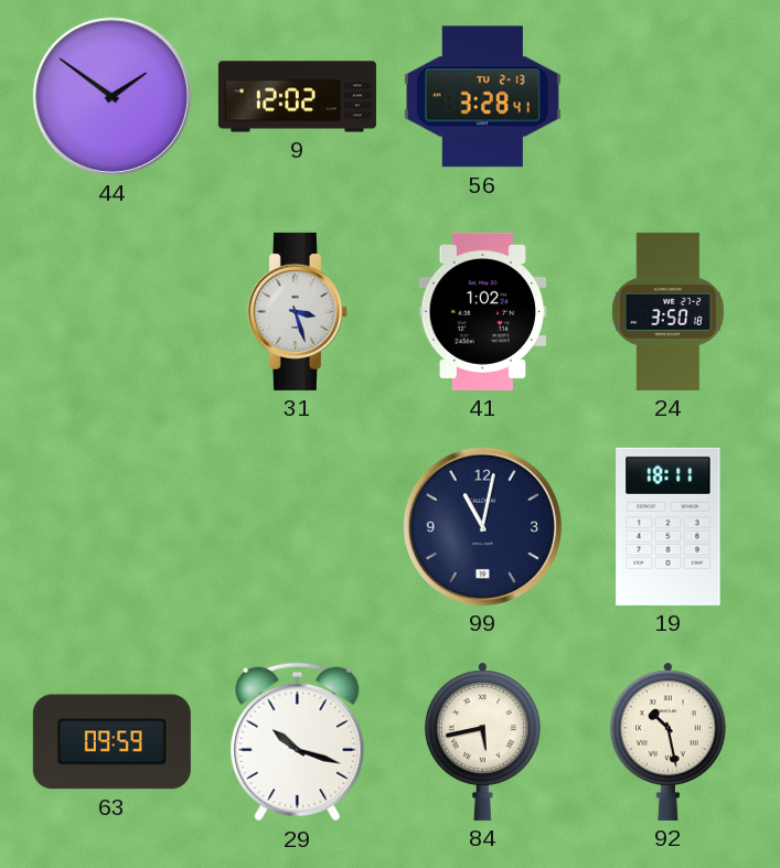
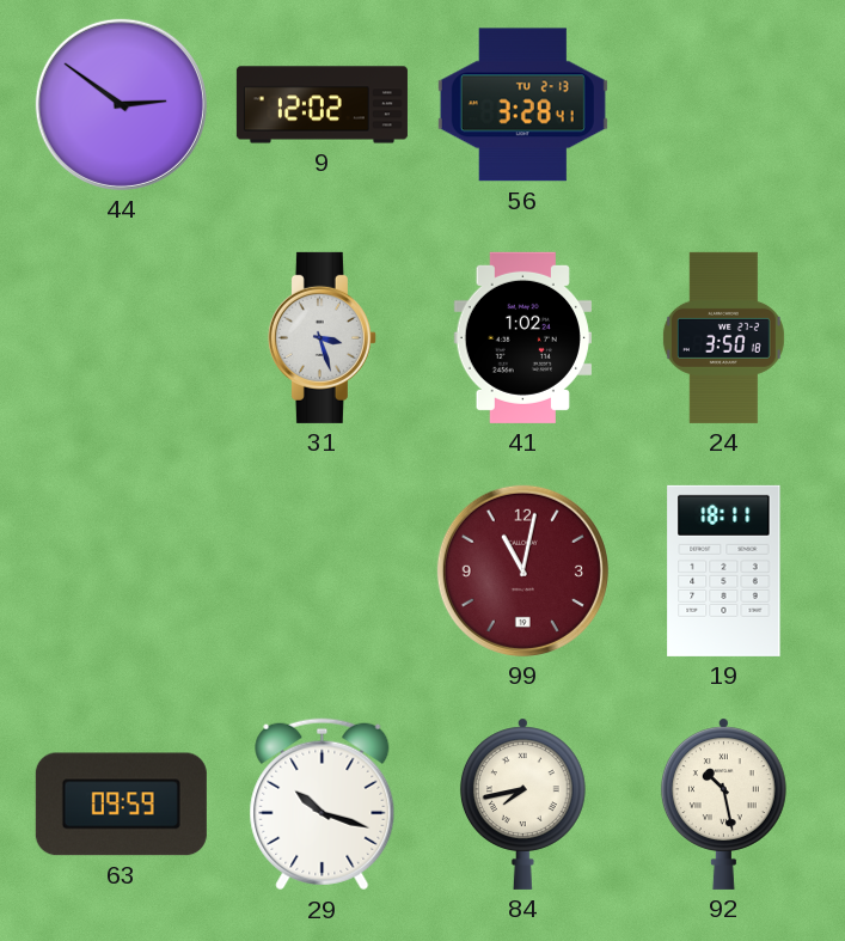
44: 1:51 -> 2:51
99 dial: navy -> burgundy
84: 5:43 -> 7:43
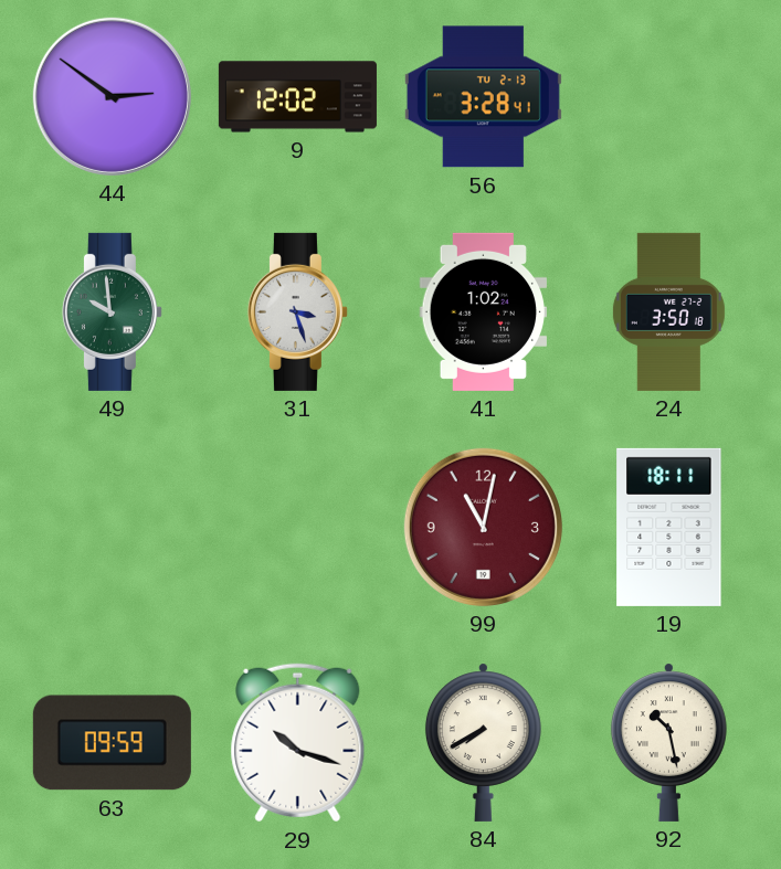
49: none -> 9:59
84: 7:43 -> 7:40
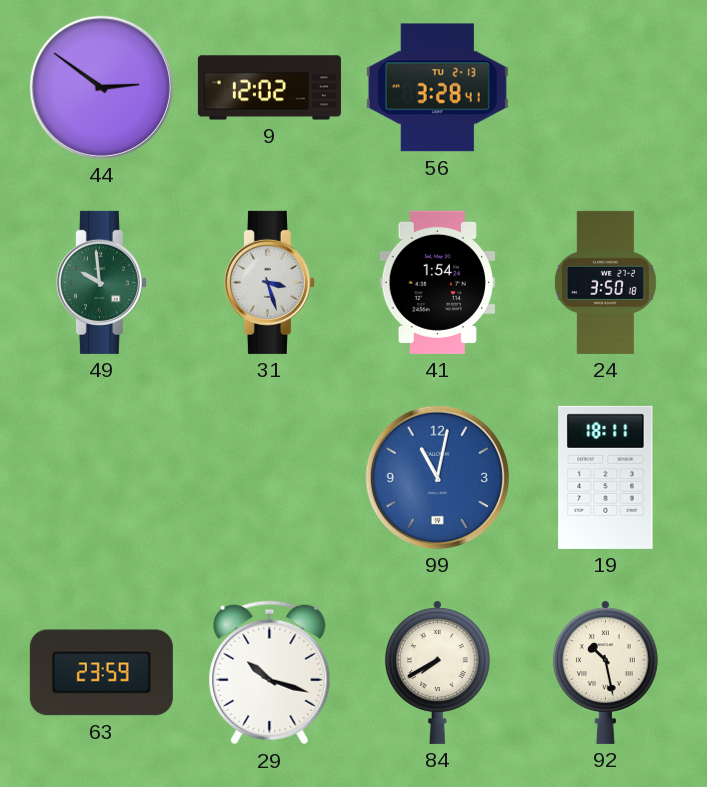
41: 1:02 -> 1:54
99 dial: burgundy -> blue
63: 09:59 -> 23:59
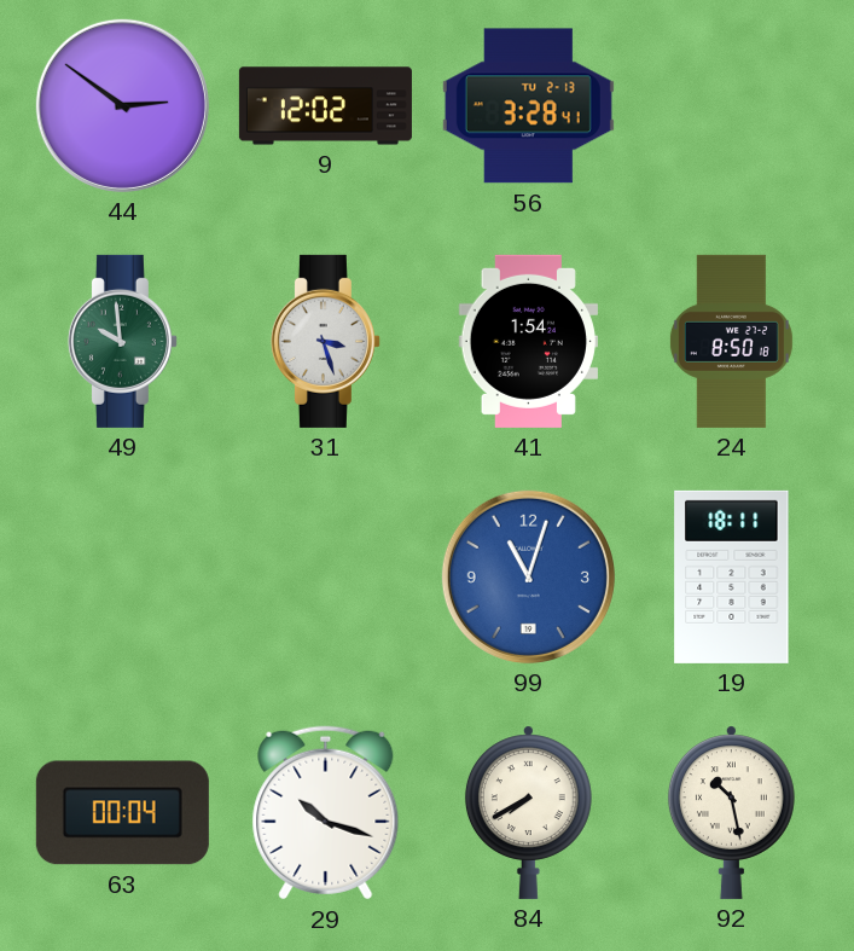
24: 3:50 -> 8:50
99: 11:02 -> 11:03
63: 23:59 -> 00:04
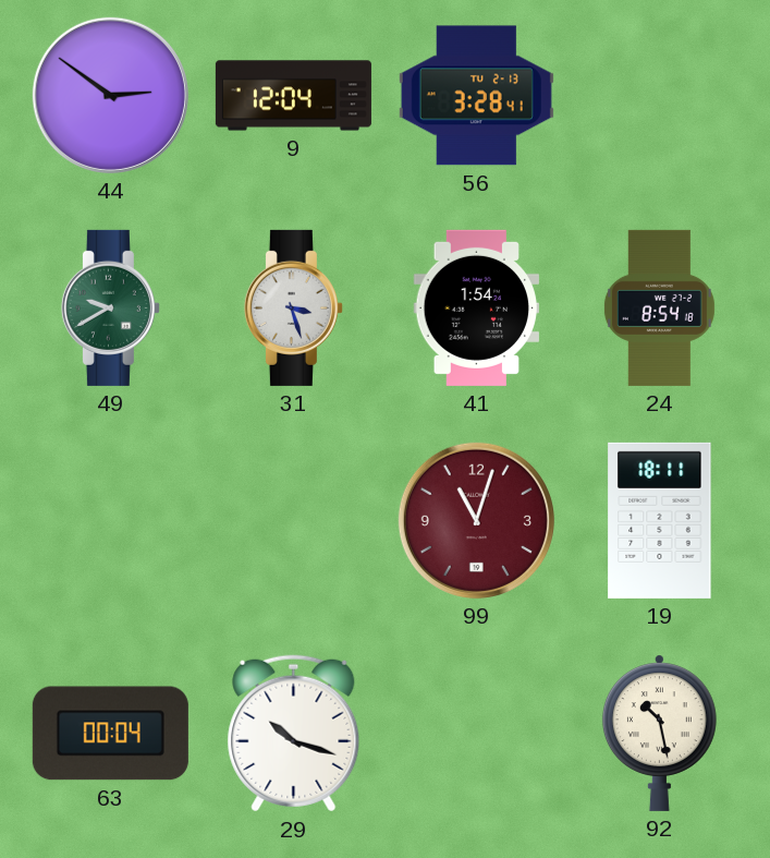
9: 12:02 -> 12:04
49: 9:59 -> 9:40
24: 8:50 -> 8:54
99 dial: blue -> burgundy
84: 7:40 -> none
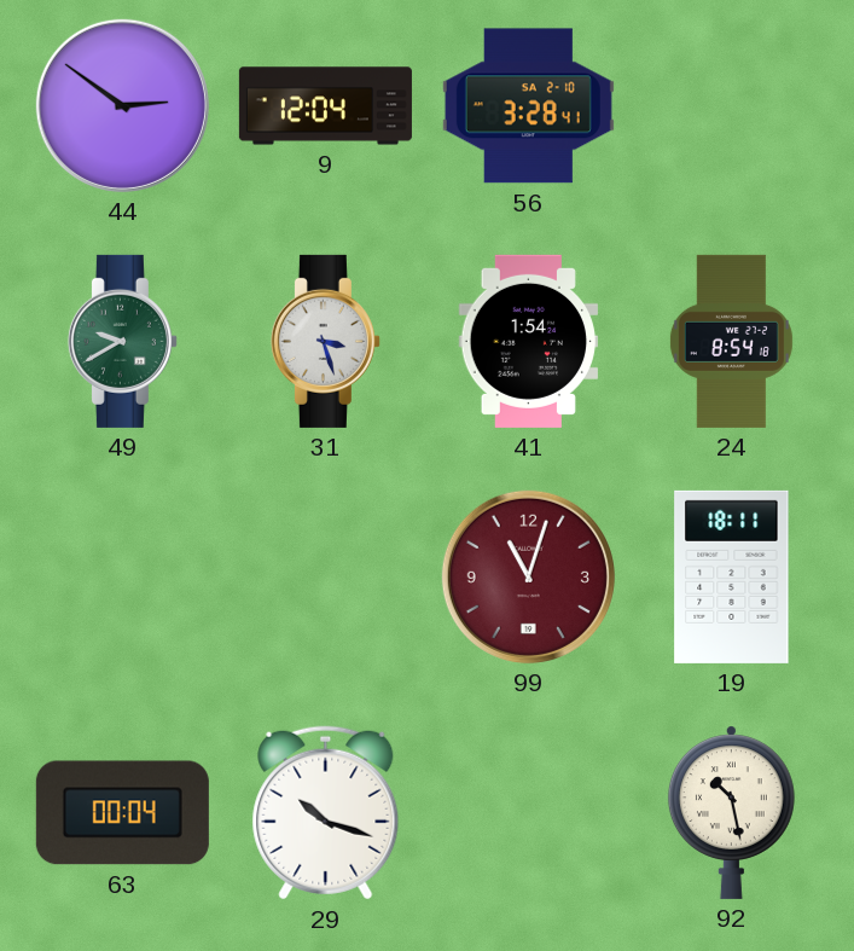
56 date: TU 2-13 -> SA 2-10
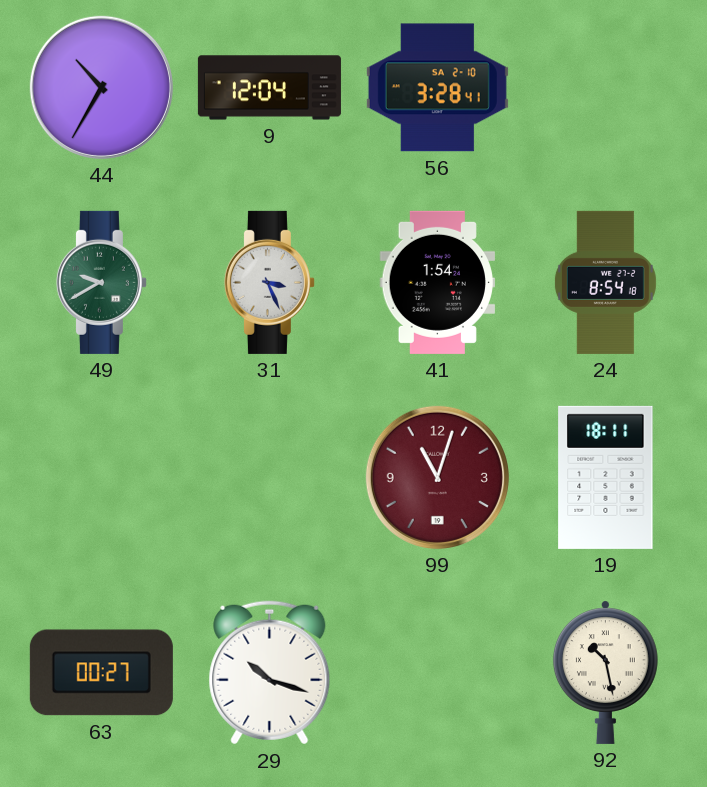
44: 2:51 -> 10:35
31: 3:27 -> 3:26
63: 00:04 -> 00:27
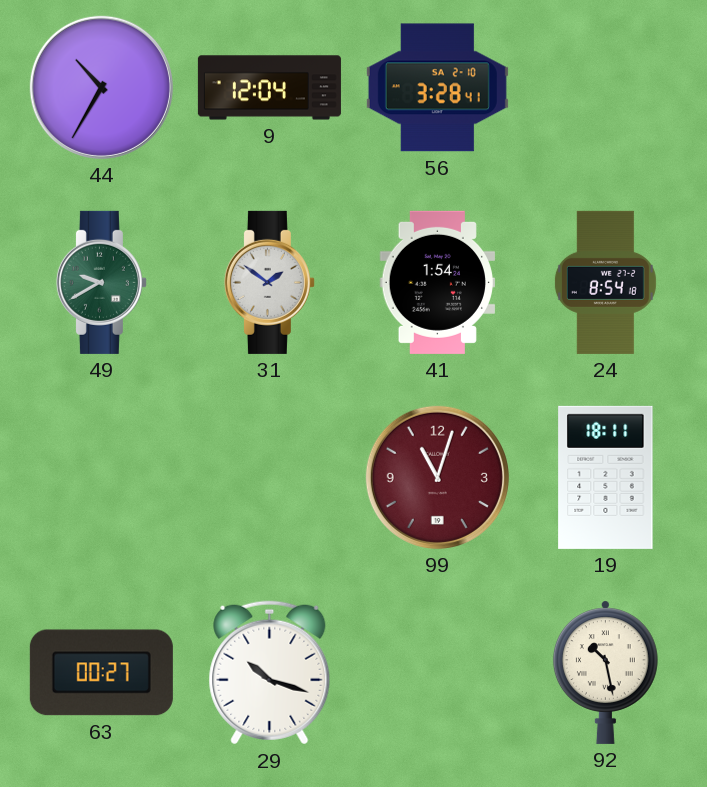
31: 3:26 -> 1:51
